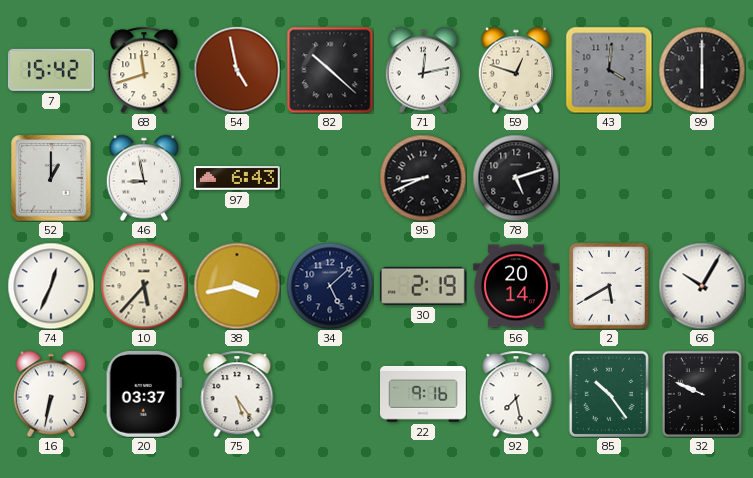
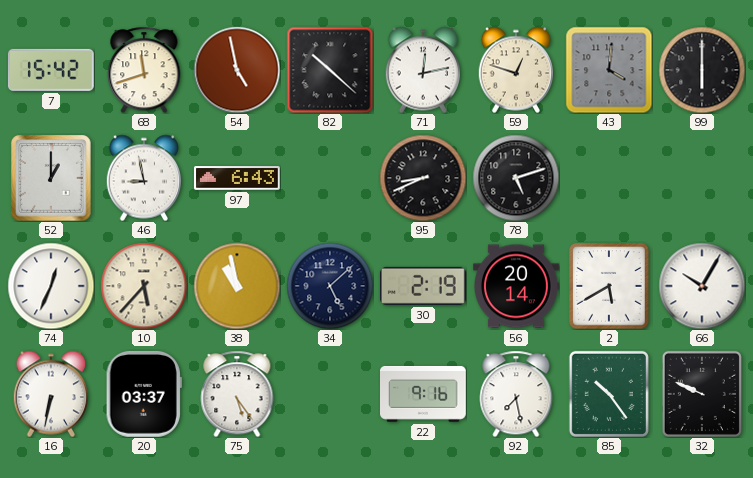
38: 3:43 -> 10:58
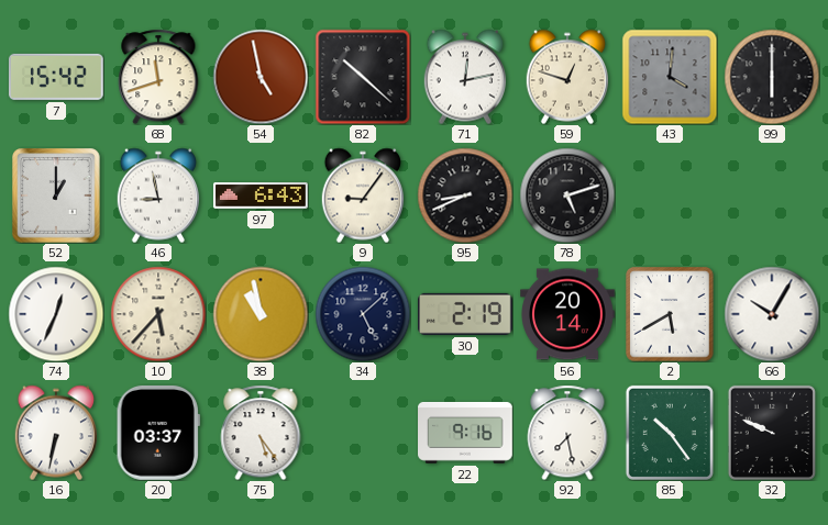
9: none -> 9:06
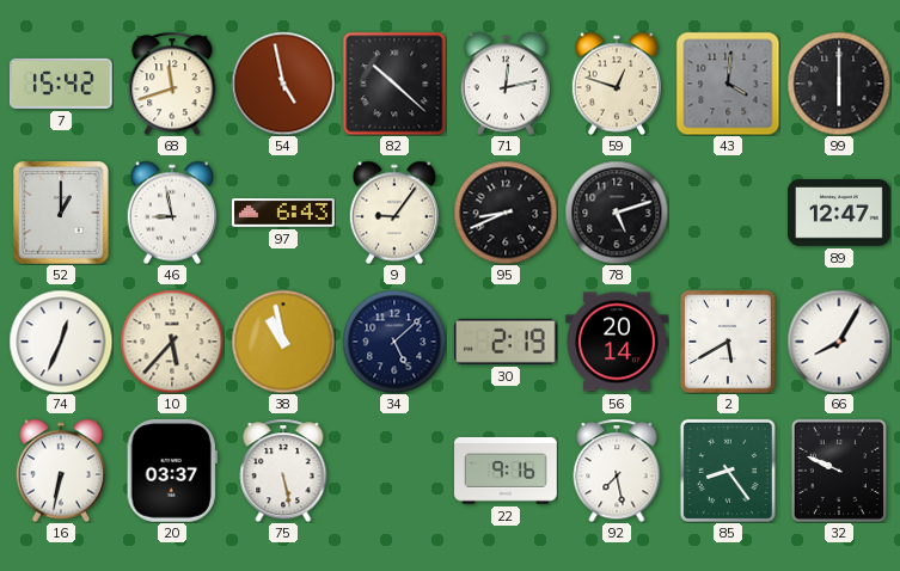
89: none -> 12:47
66: 10:05 -> 8:05
75: 5:24 -> 5:28
85: 10:24 -> 8:24
